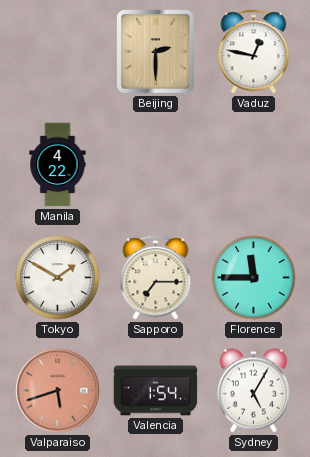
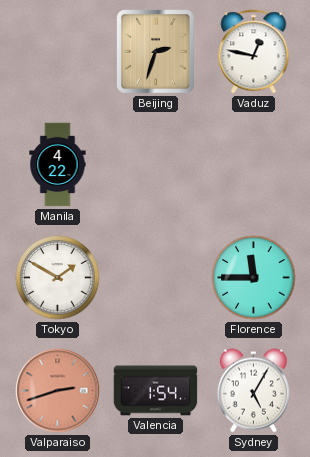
Beijing: 2:30 -> 2:33
Sapporo: 7:15 -> none
Valparaiso: 5:42 -> 2:42
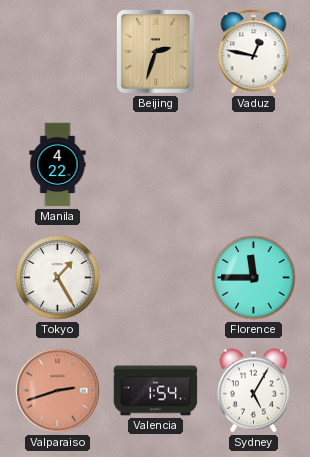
Tokyo: 1:50 -> 1:25
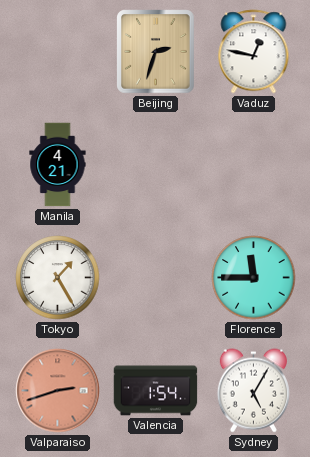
Manila: 4:22 -> 4:21
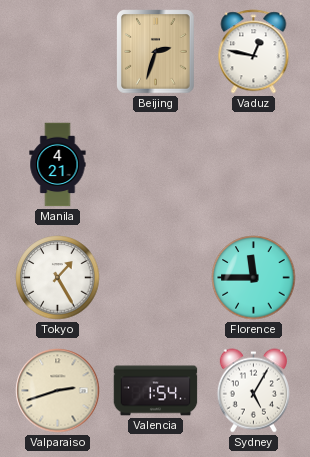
Valparaiso dial: salmon -> cream
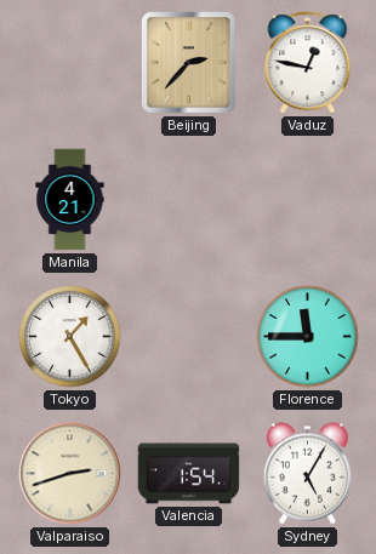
Beijing: 2:33 -> 2:37
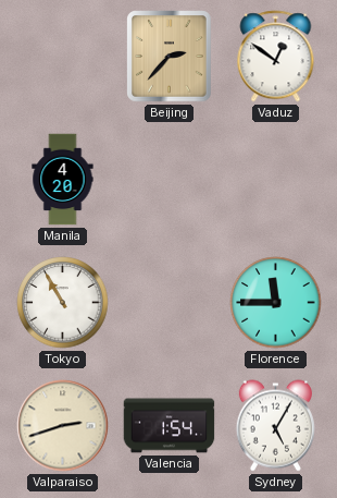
Vaduz: 12:47 -> 12:51
Manila: 4:21 -> 4:20
Tokyo: 1:25 -> 10:55
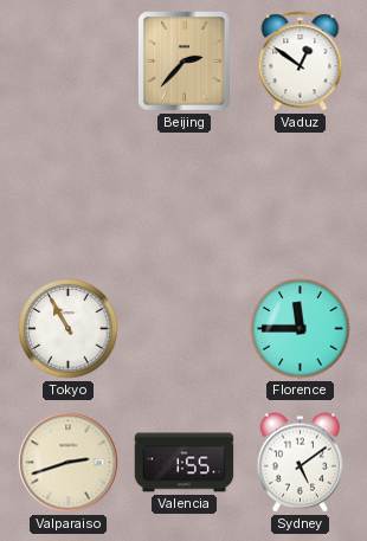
Manila: 4:20 -> none
Valencia: 1:54 -> 1:55
Sydney: 5:05 -> 5:09
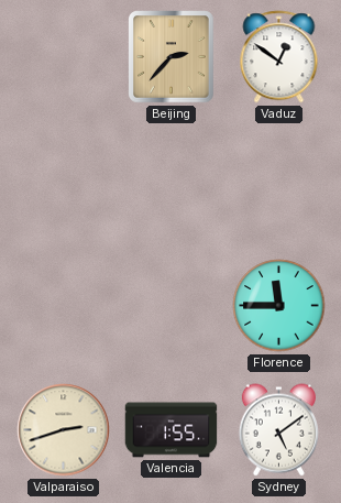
Tokyo: 10:55 -> none
